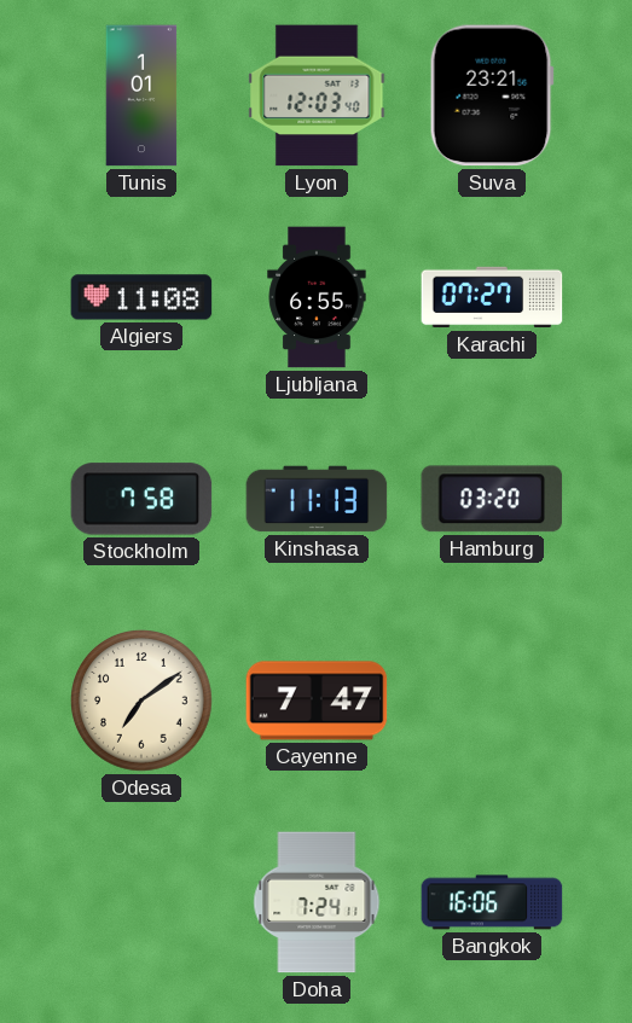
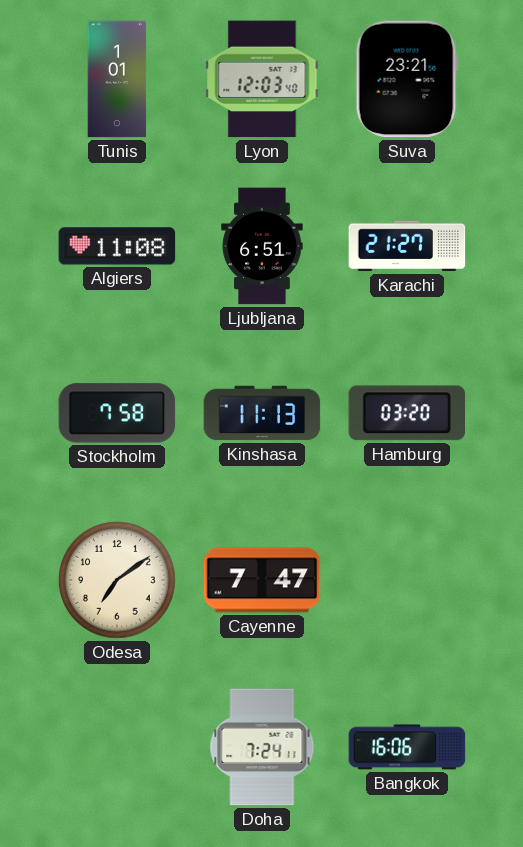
Ljubljana: 6:55 -> 6:51
Karachi: 07:27 -> 21:27
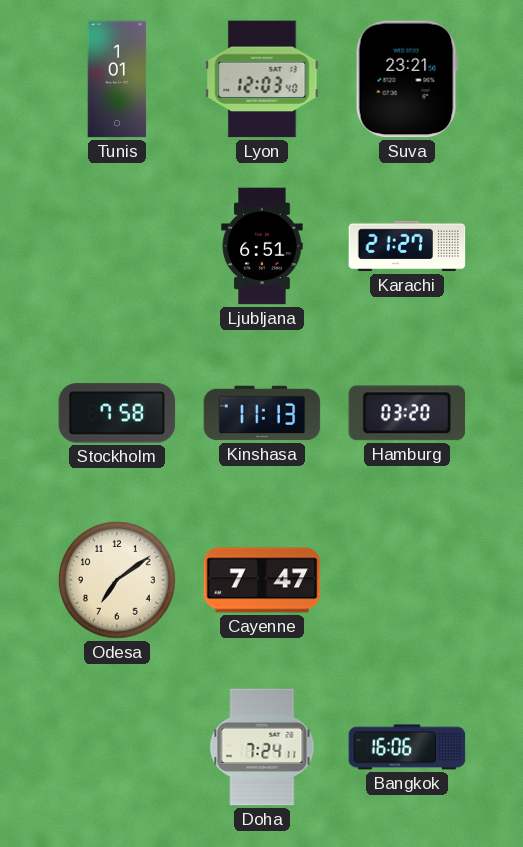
Algiers: 11:08 -> none
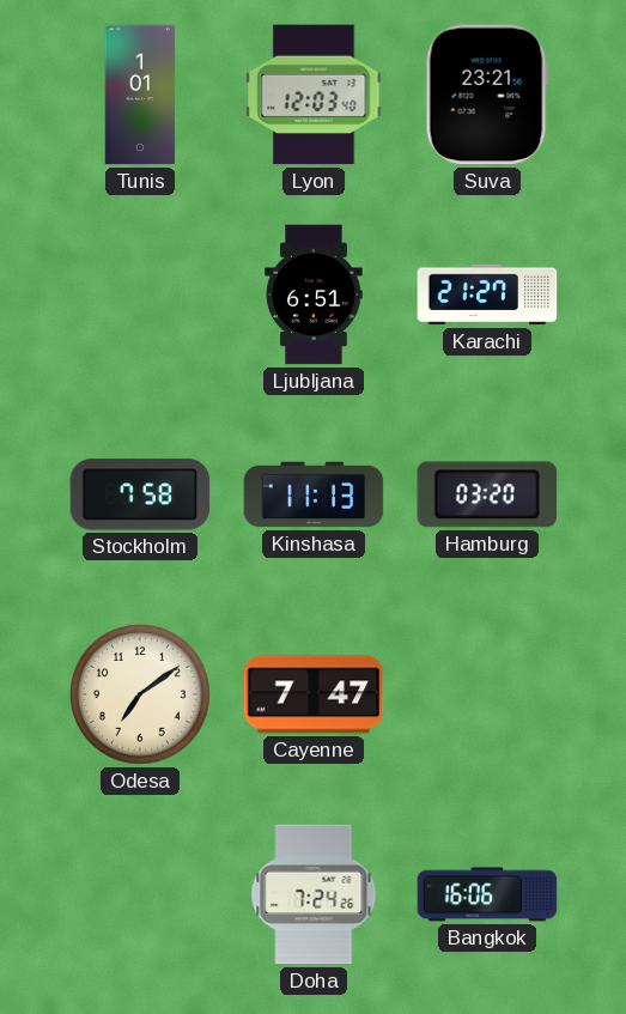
Doha: 7:24:11 -> 7:24:26
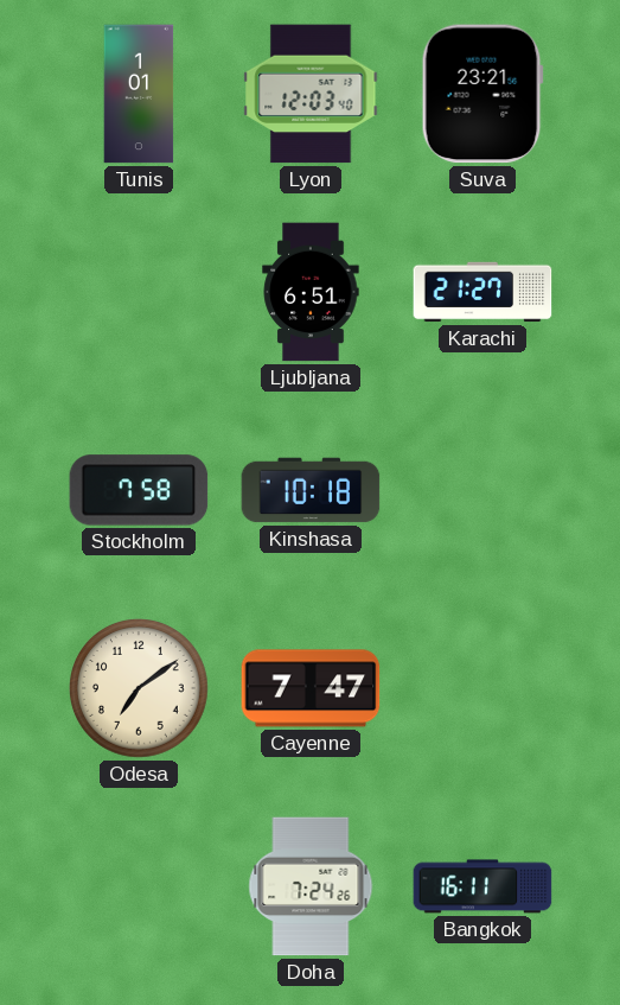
Kinshasa: 11:13 -> 10:18
Hamburg: 03:20 -> none
Bangkok: 16:06 -> 16:11
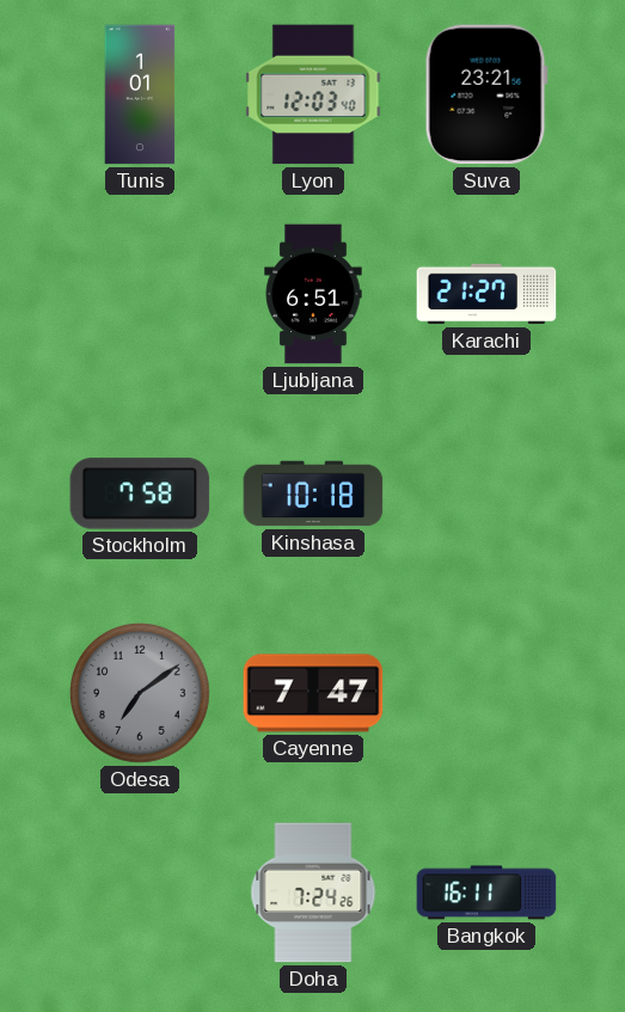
Odesa dial: cream -> grey
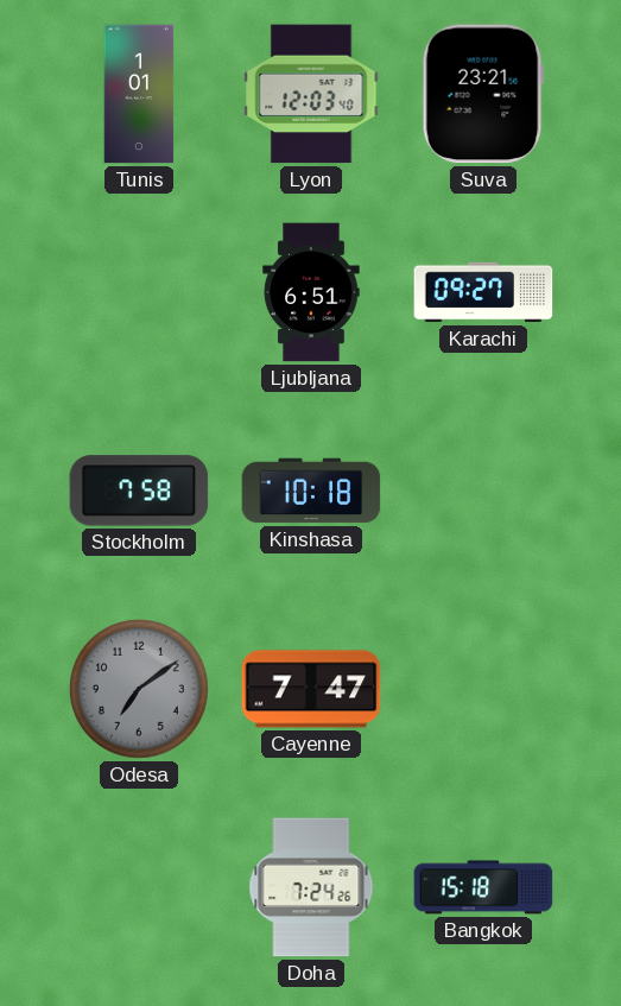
Karachi: 21:27 -> 09:27
Bangkok: 16:11 -> 15:18
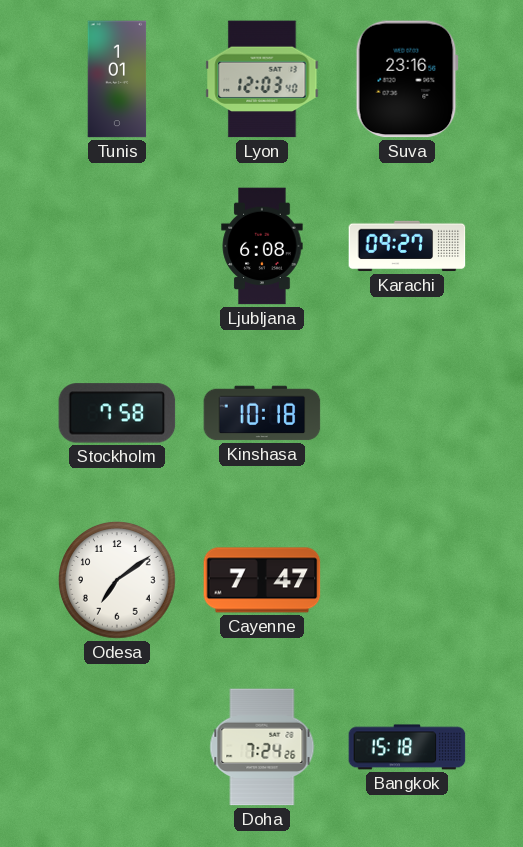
Suva: 23:21 -> 23:16
Ljubljana: 6:51 -> 6:08
Odesa dial: grey -> white
